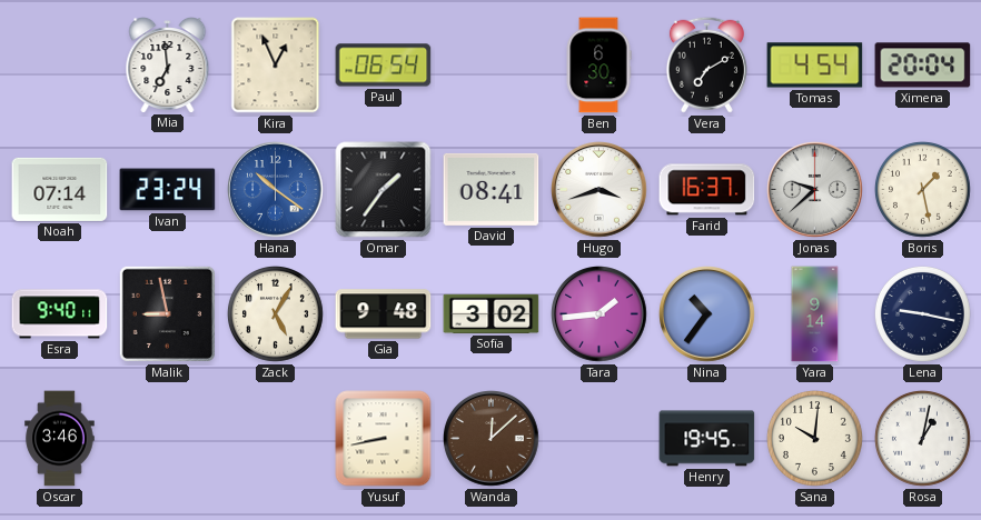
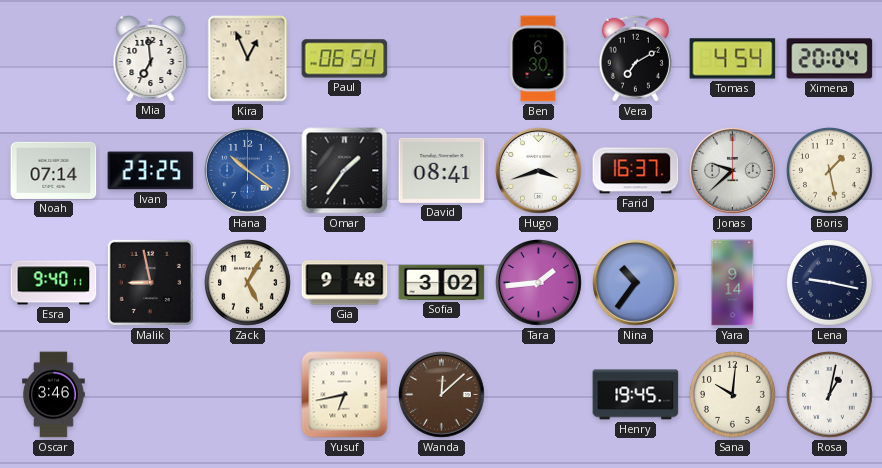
Ivan: 23:24 -> 23:25
Yusuf: 8:43 -> 6:43
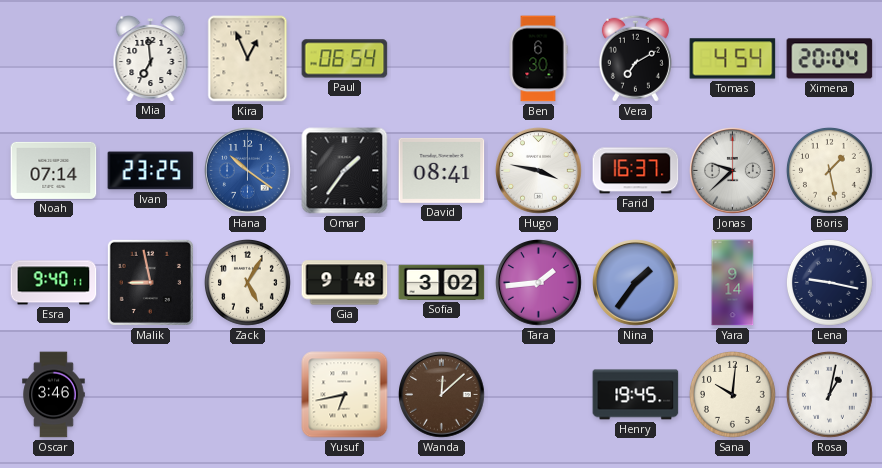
Hugo: 3:42 -> 3:47
Nina: 10:36 -> 1:36
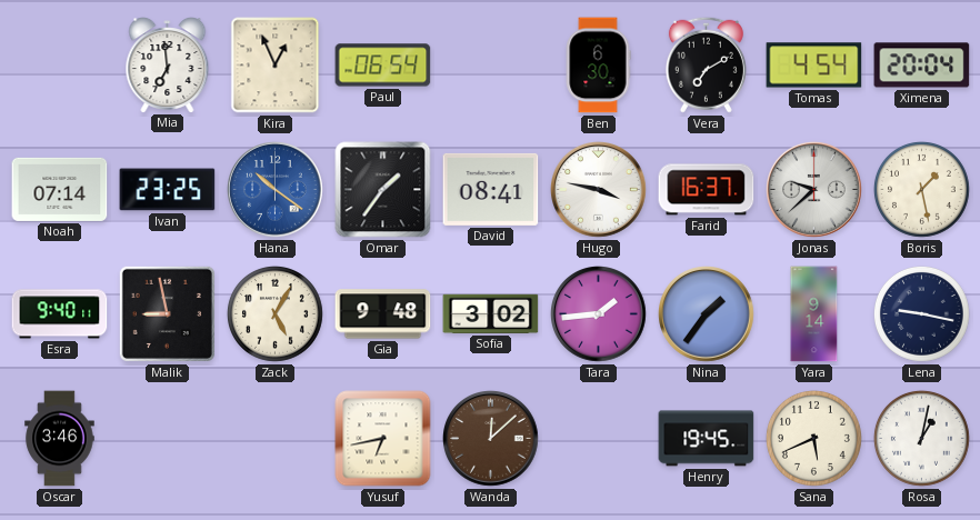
Sana: 10:01 -> 5:41
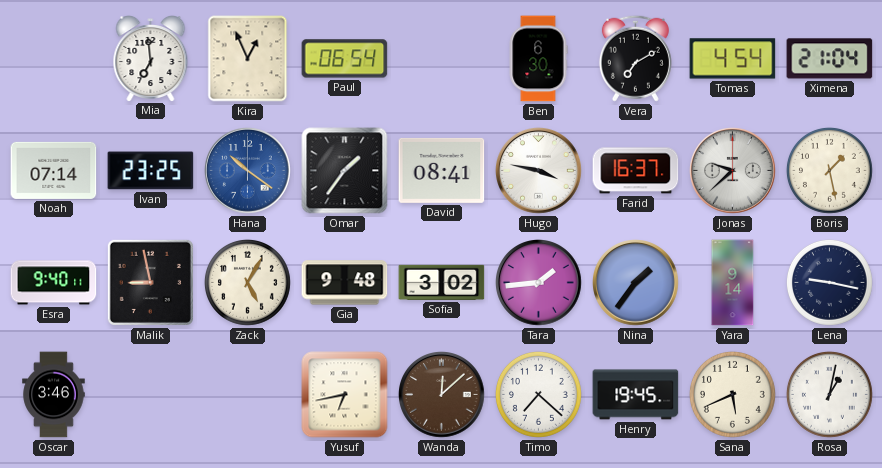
Ximena: 20:04 -> 21:04
Timo: none -> 7:22
